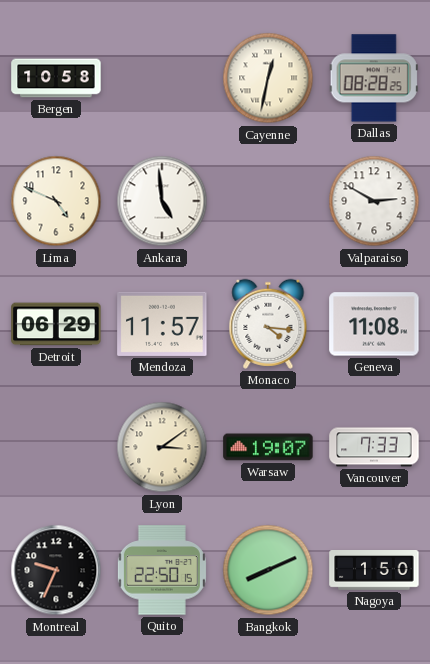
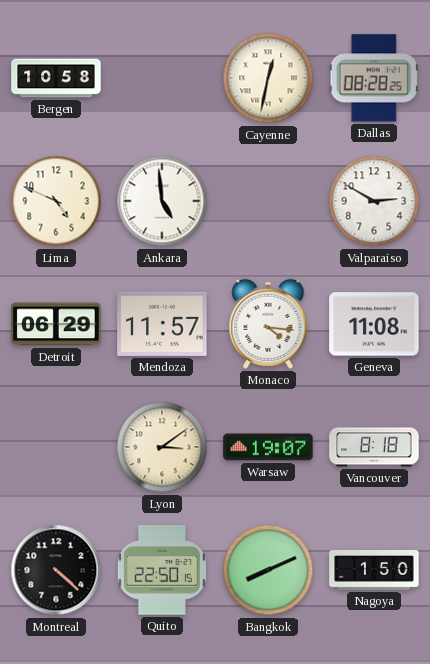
Vancouver: 7:33 -> 8:18
Montreal: 9:34 -> 4:22
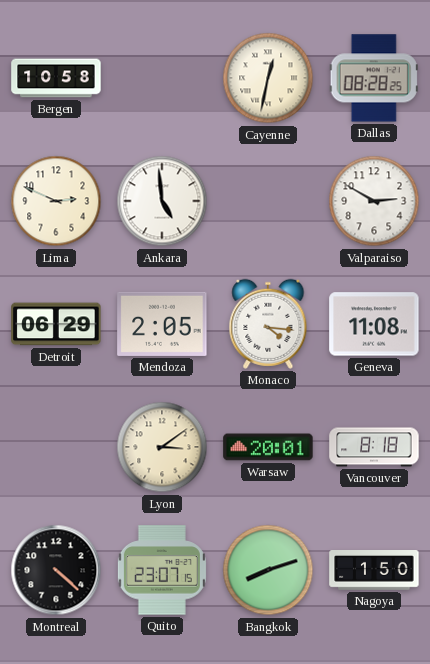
Lima: 4:49 -> 2:49
Mendoza: 11:57 -> 2:05
Warsaw: 19:07 -> 20:01
Quito: 22:50 -> 23:07
Bangkok: 8:11 -> 8:12
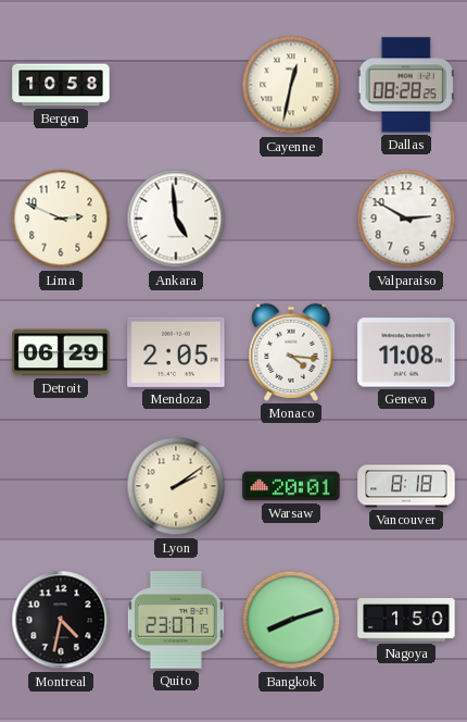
Lyon: 3:09 -> 2:09
Montreal: 4:22 -> 4:32
